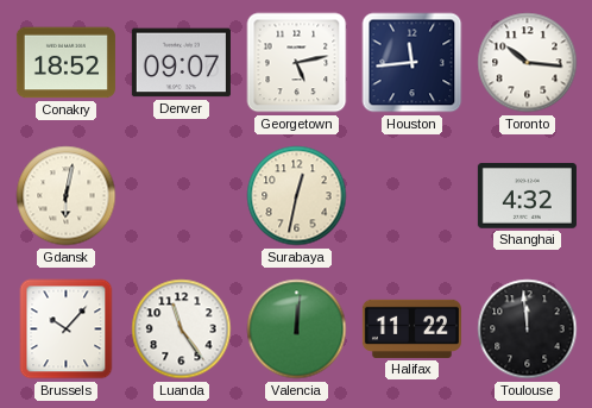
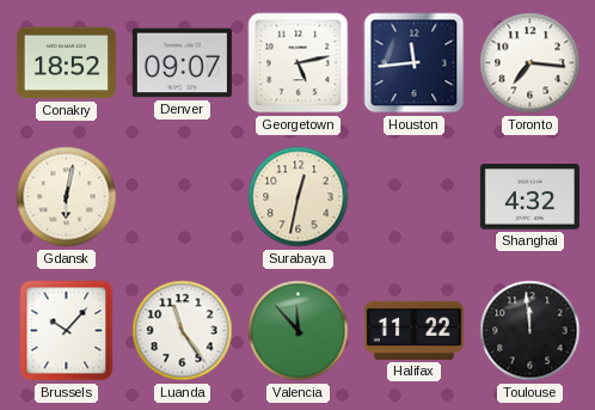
Toronto: 10:16 -> 7:16
Valencia: 12:01 -> 11:53
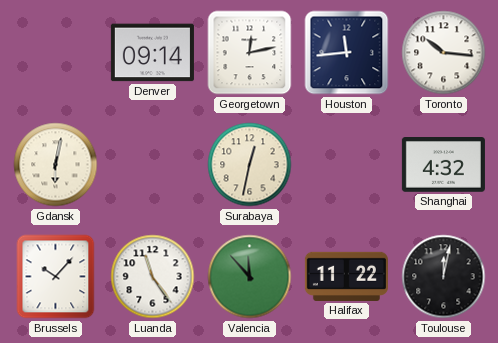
Conakry: 18:52 -> none
Denver: 09:07 -> 09:14
Georgetown: 5:13 -> 12:13
Toronto: 7:16 -> 10:16
Toulouse: 11:59 -> 12:02
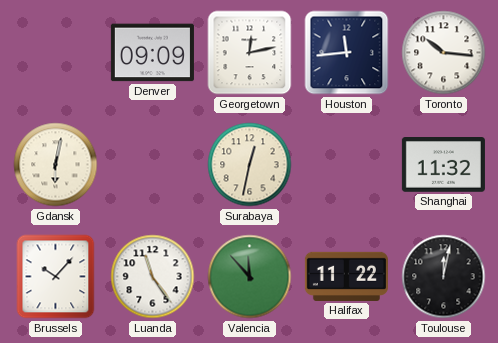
Denver: 09:14 -> 09:09
Shanghai: 4:32 -> 11:32
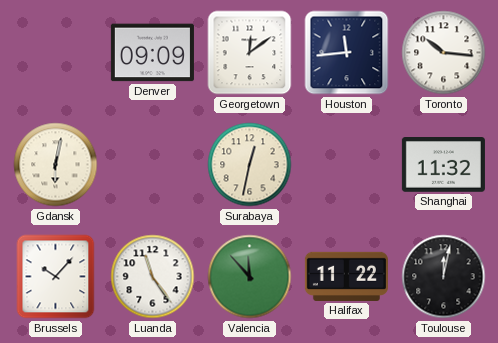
Georgetown: 12:13 -> 12:09
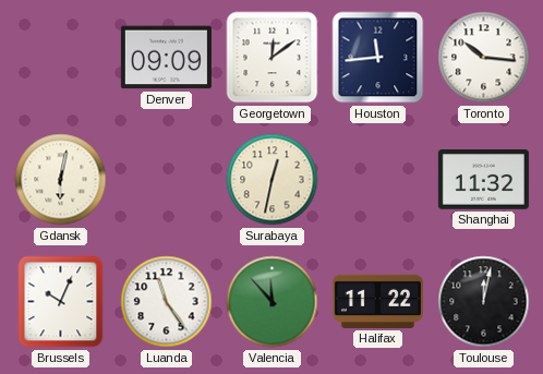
Brussels: 10:07 -> 10:04
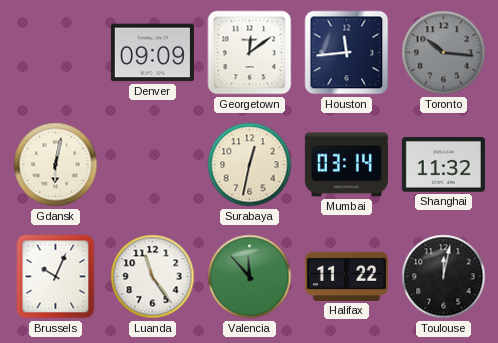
Toronto dial: white -> grey
Mumbai: none -> 03:14
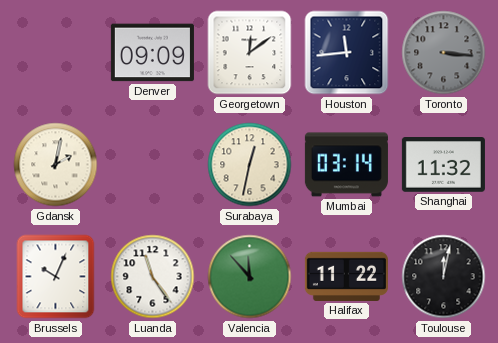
Toronto: 10:16 -> 3:16
Gdansk: 6:02 -> 2:02
